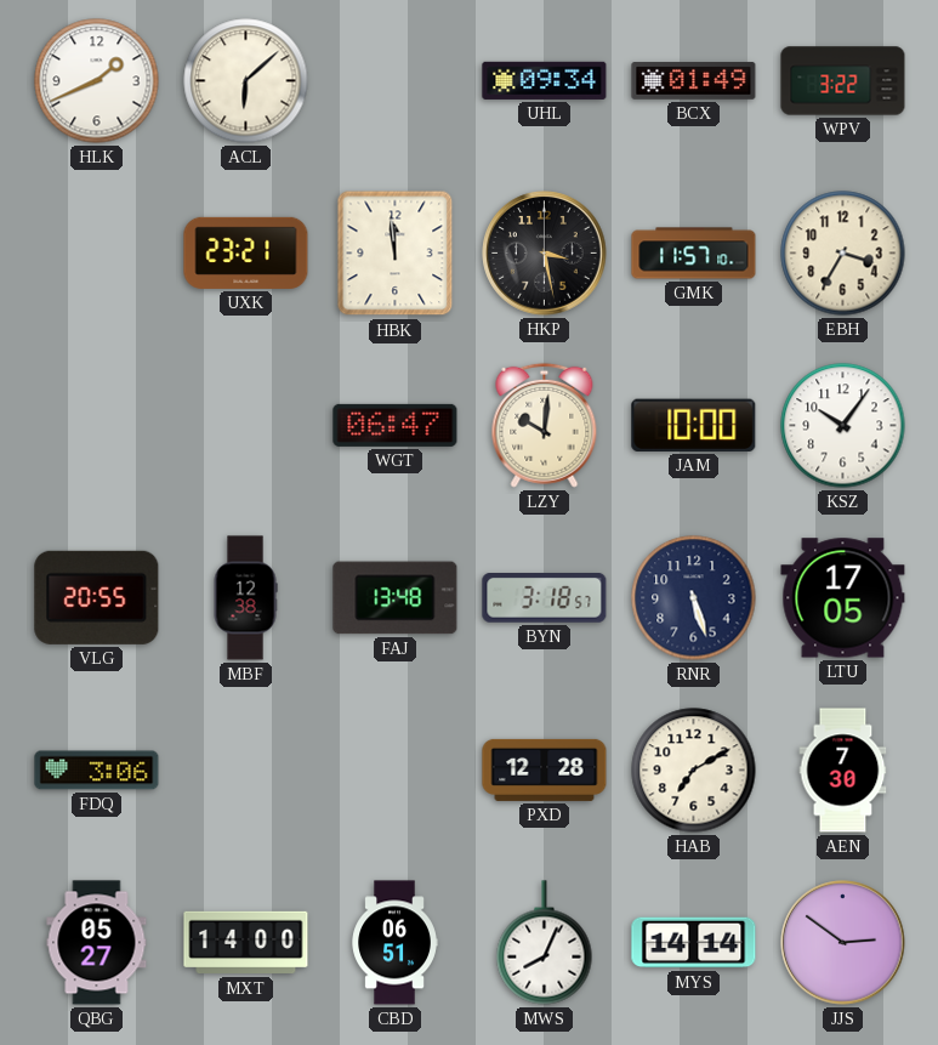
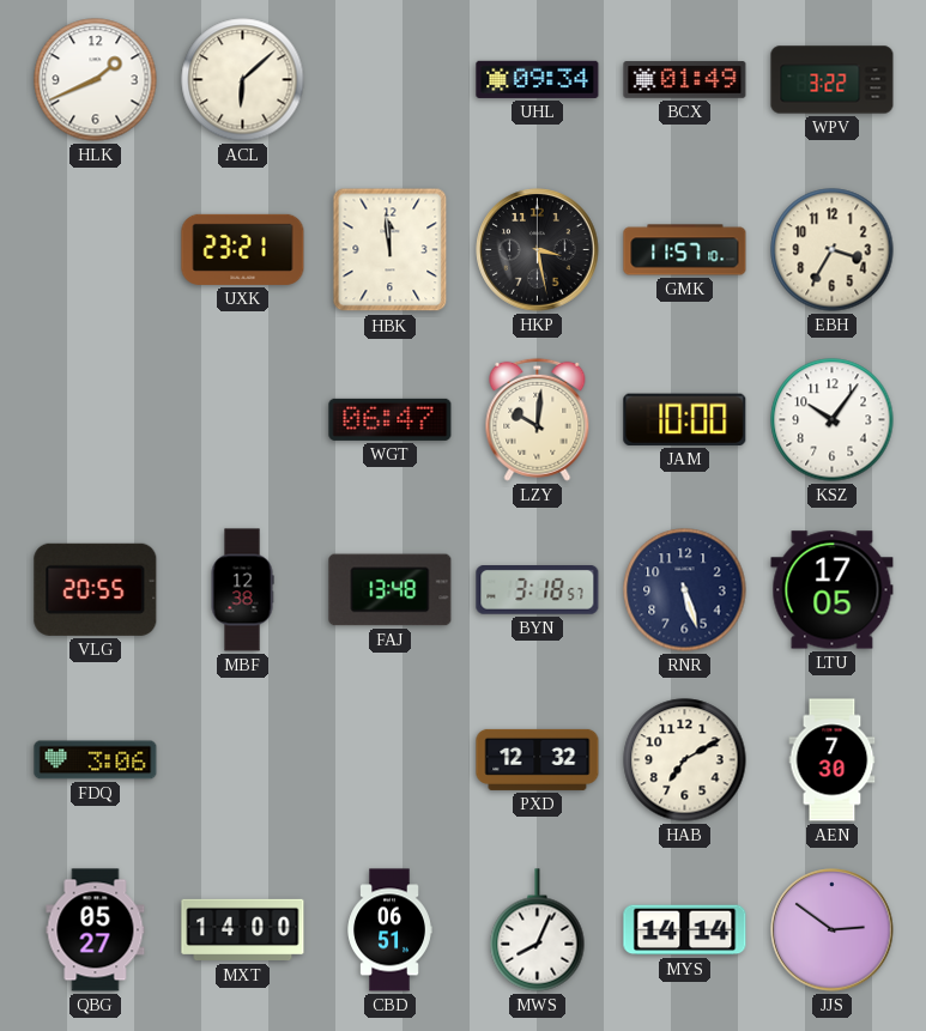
PXD: 12:28 -> 12:32
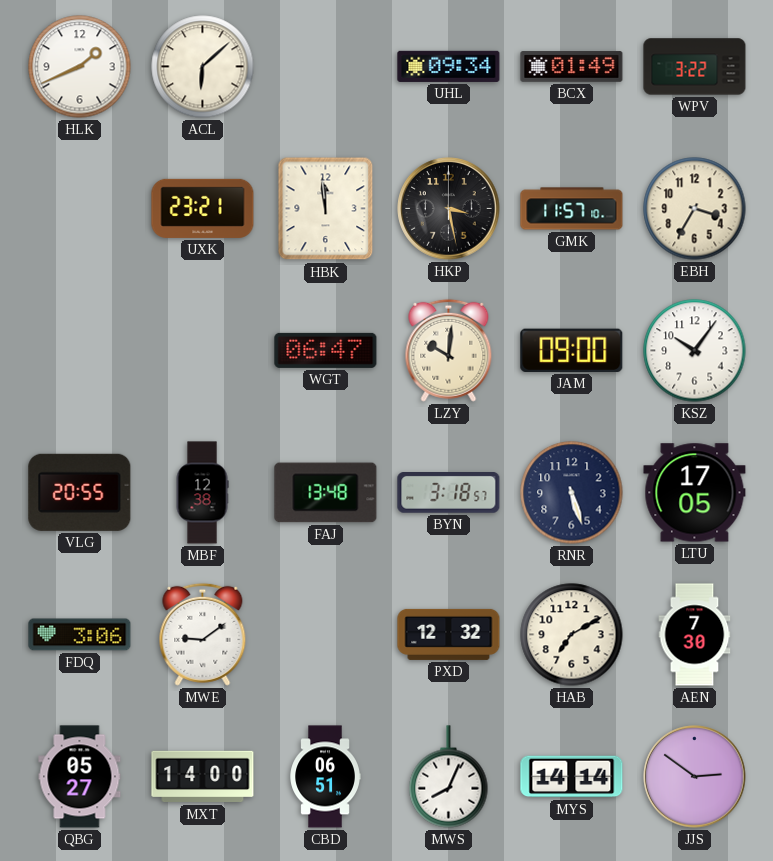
JAM: 10:00 -> 09:00
MWE: none -> 9:09
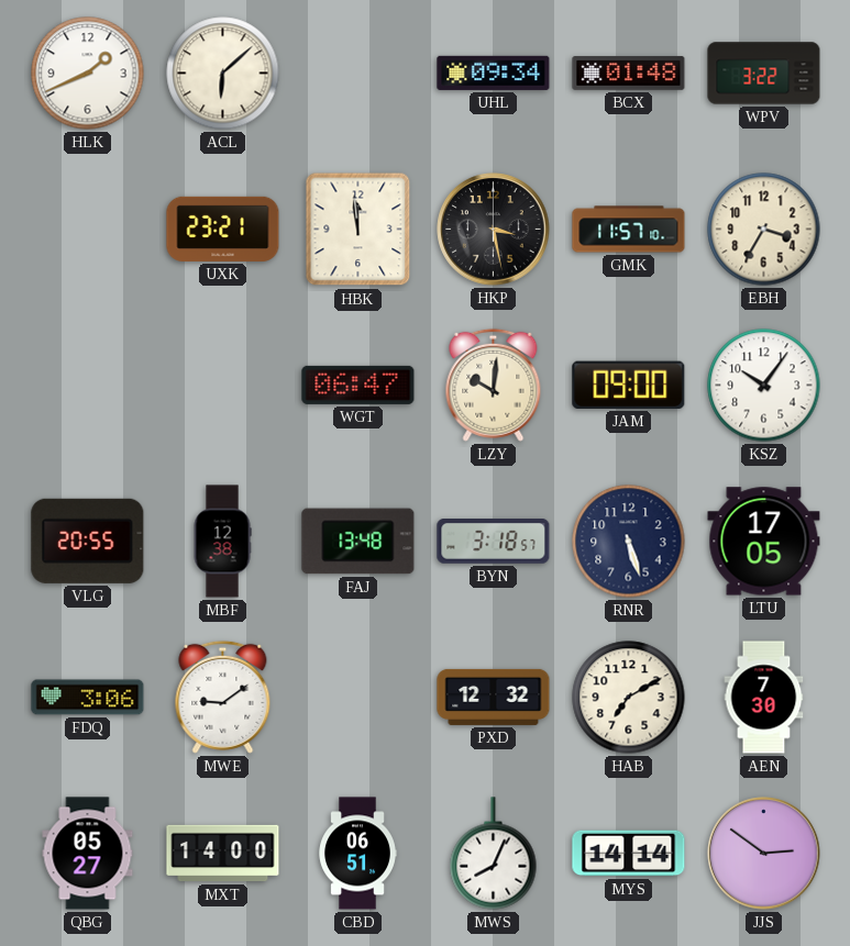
BCX: 01:49 -> 01:48
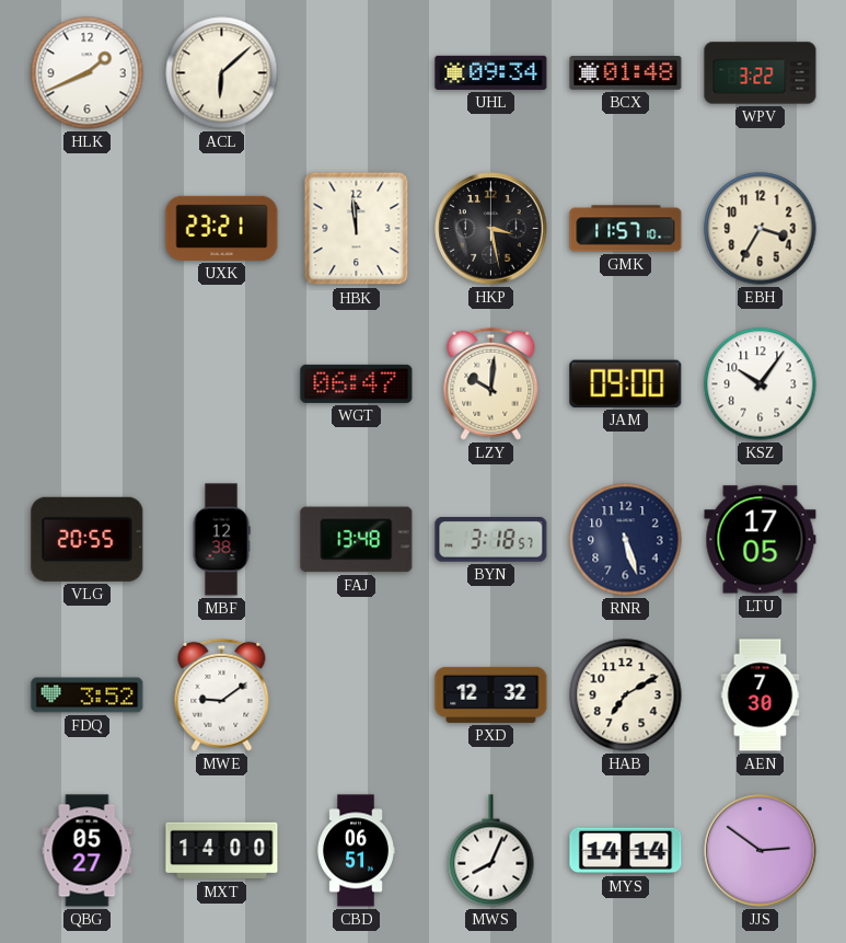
FDQ: 3:06 -> 3:52
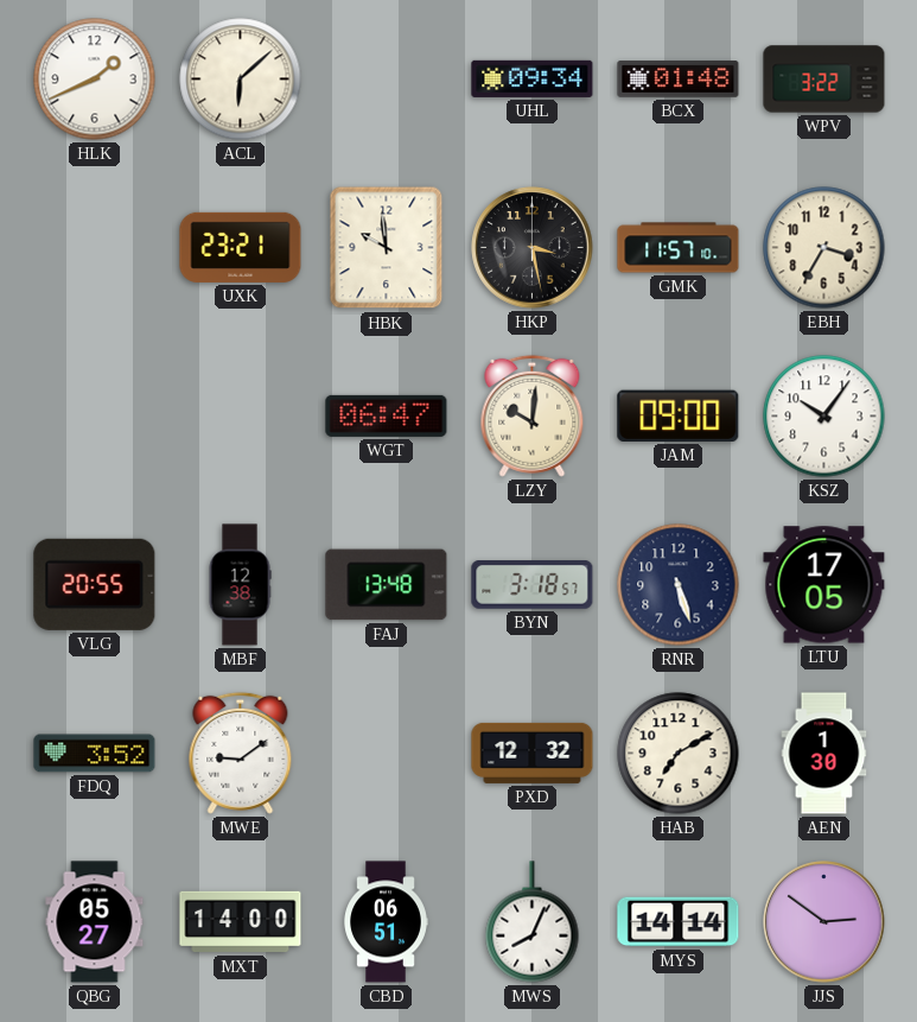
HBK: 11:59 -> 9:59
AEN: 7:30 -> 1:30
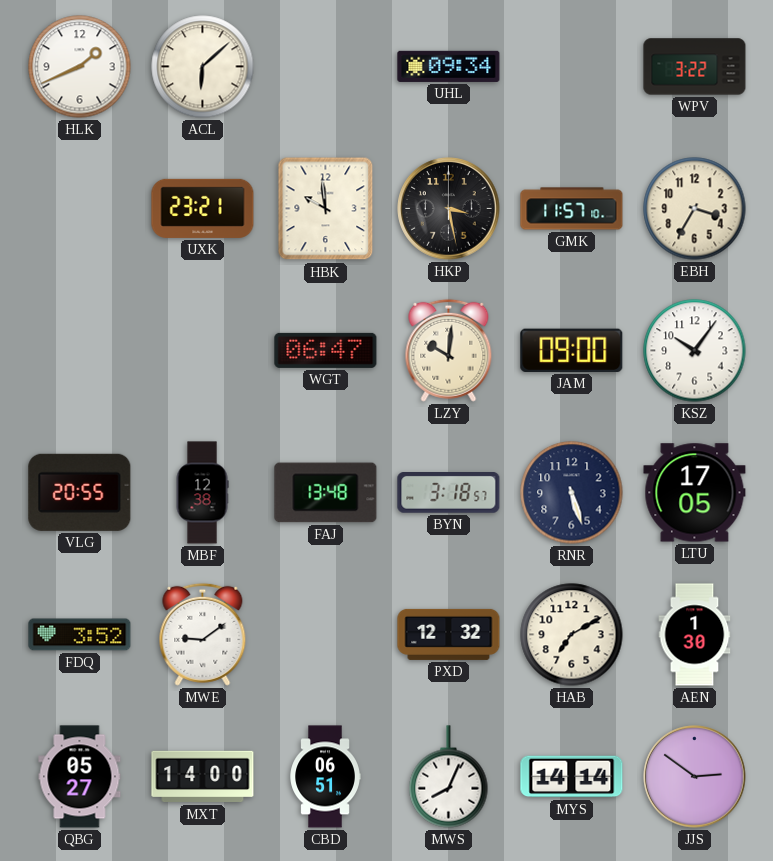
BCX: 01:48 -> none
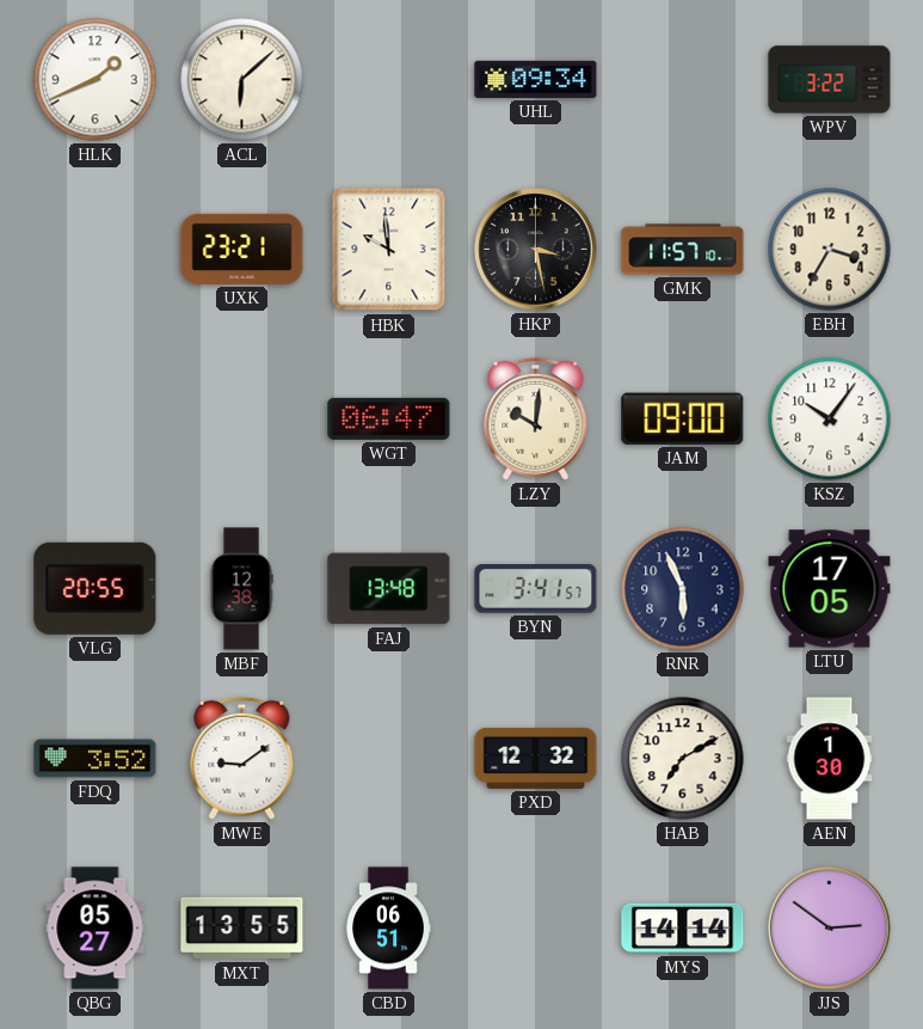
BYN: 3:18 -> 3:41
RNR: 5:27 -> 5:56
MXT: 14:00 -> 13:55
MWS: 8:04 -> none
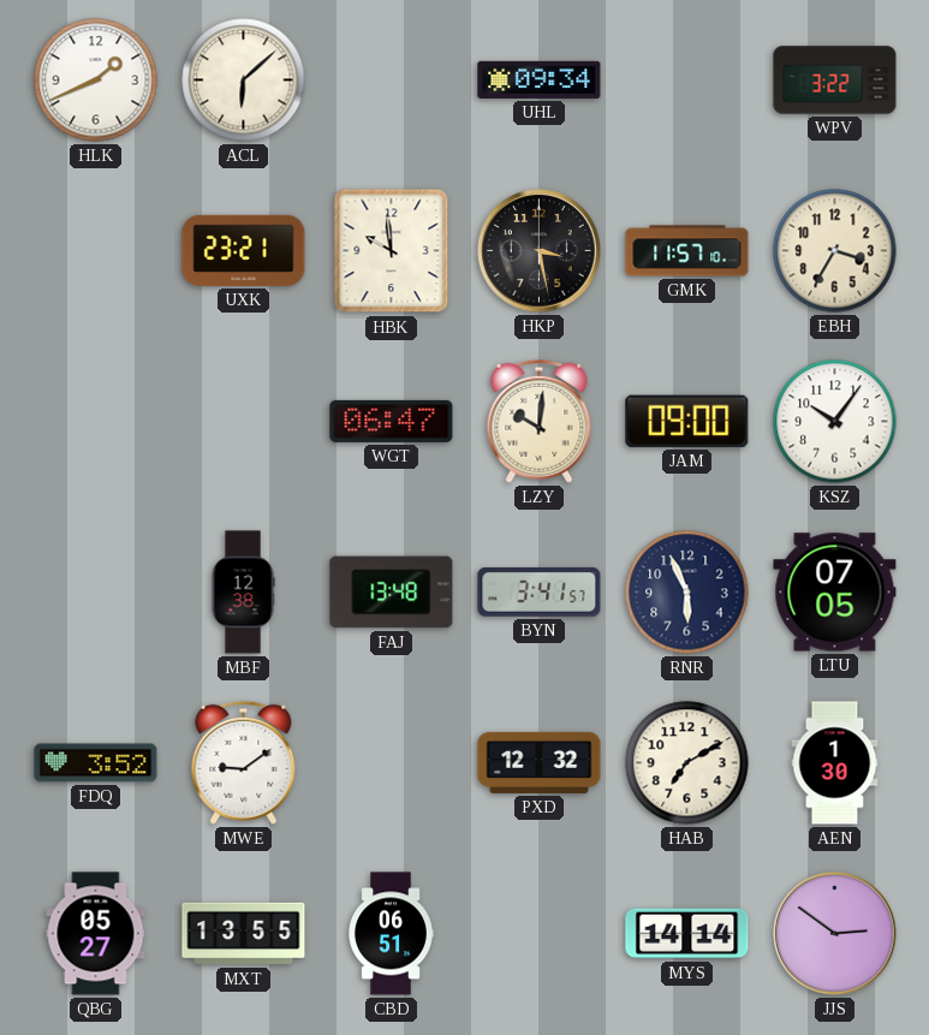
VLG: 20:55 -> none
LTU: 17:05 -> 07:05
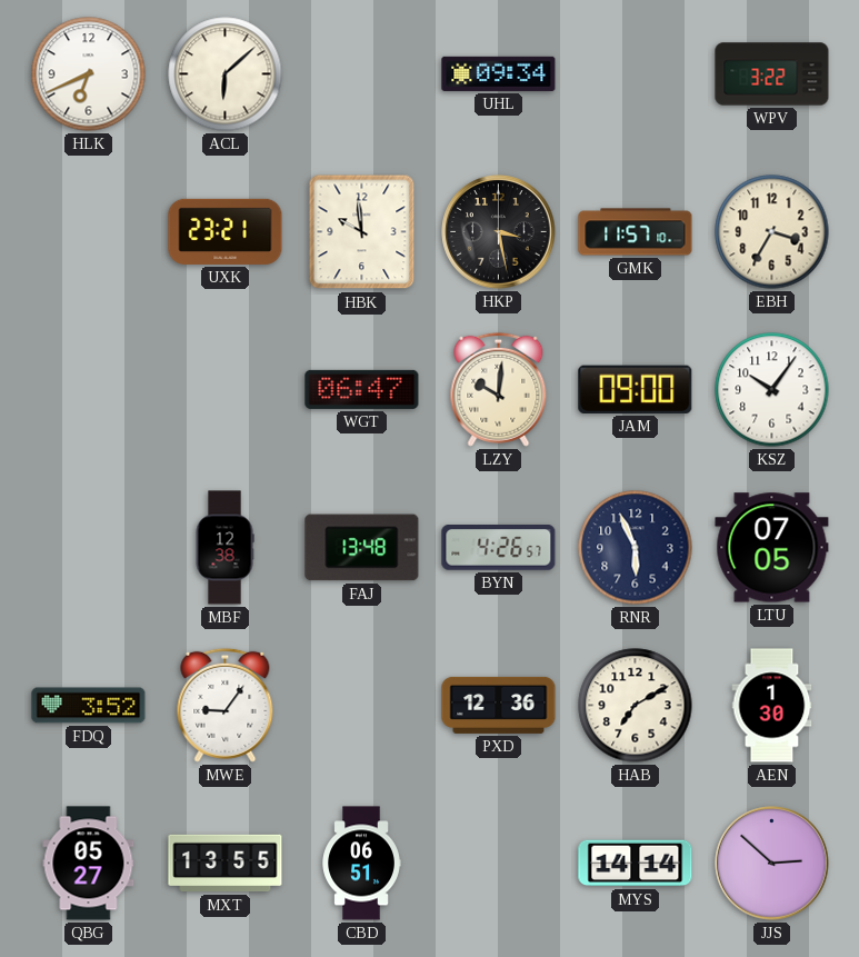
HLK: 1:41 -> 6:41
BYN: 3:41 -> 4:26
MWE: 9:09 -> 9:06
PXD: 12:32 -> 12:36
JJS: 2:51 -> 2:52
